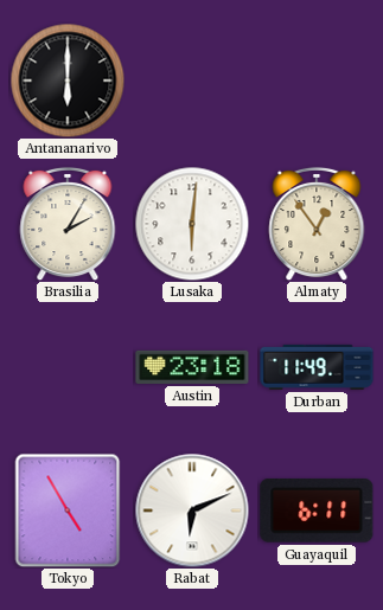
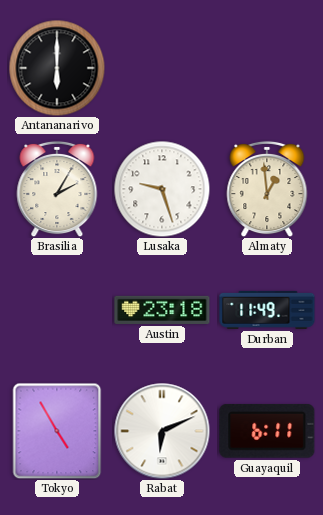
Lusaka: 6:01 -> 9:27
Almaty: 12:54 -> 12:59
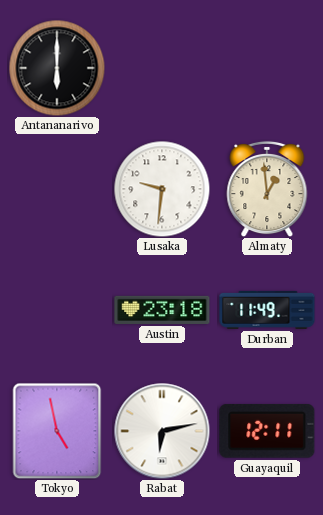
Brasilia: 2:05 -> none
Lusaka: 9:27 -> 9:31
Tokyo: 4:55 -> 4:58
Rabat: 6:11 -> 6:13
Guayaquil: 6:11 -> 12:11
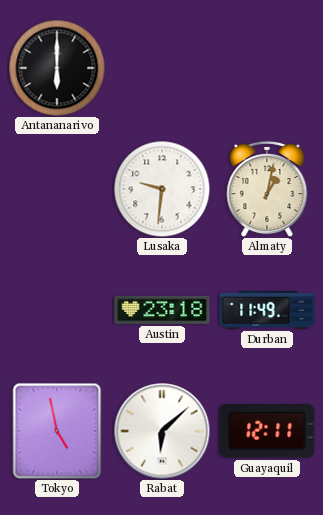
Almaty: 12:59 -> 1:02
Rabat: 6:13 -> 6:08
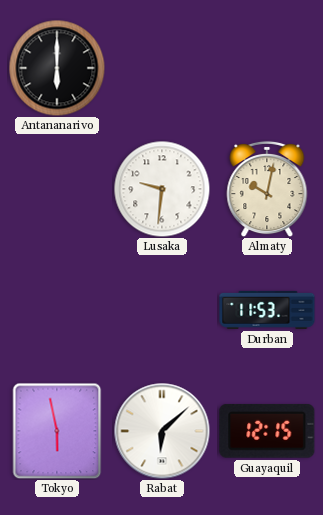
Almaty: 1:02 -> 10:02
Austin: 23:18 -> none
Durban: 11:49 -> 11:53
Tokyo: 4:58 -> 5:58
Guayaquil: 12:11 -> 12:15
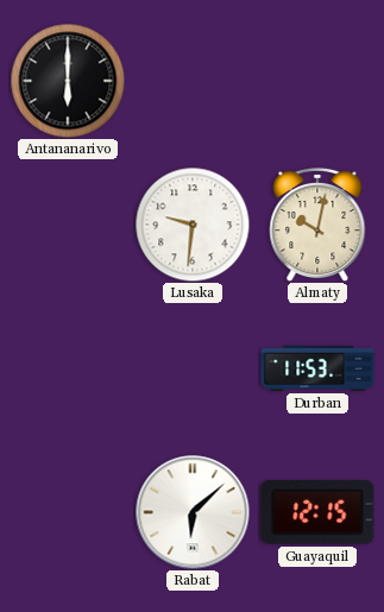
Tokyo: 5:58 -> none
